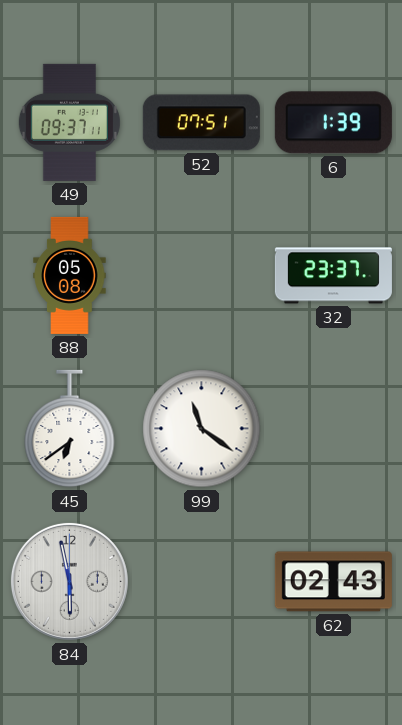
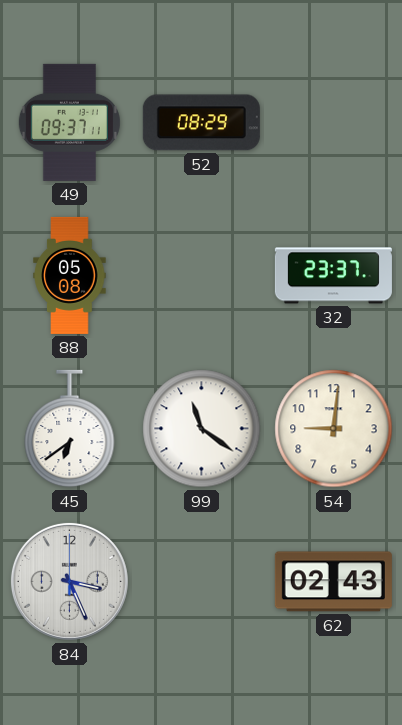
52: 07:51 -> 08:29
6: 1:39 -> none
54: none -> 9:01
84: 5:58 -> 3:26
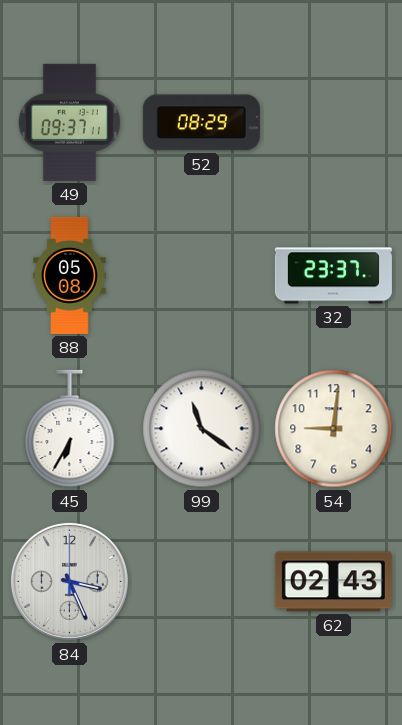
45: 6:39 -> 6:35
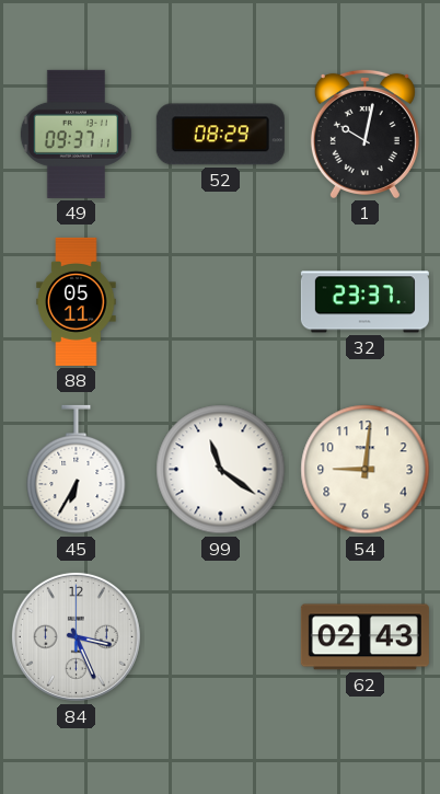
1: none -> 10:02
88: 05:08 -> 05:11
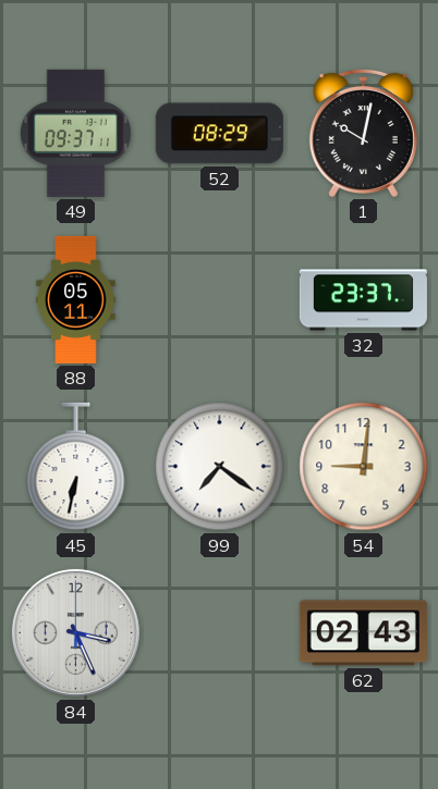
45: 6:35 -> 6:32
99: 11:21 -> 7:21
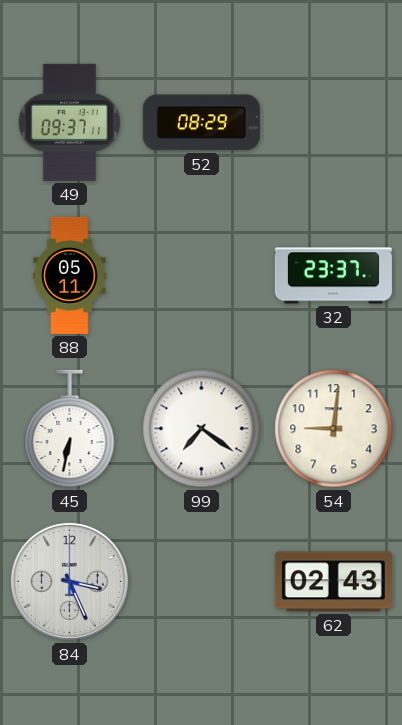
1: 10:02 -> none
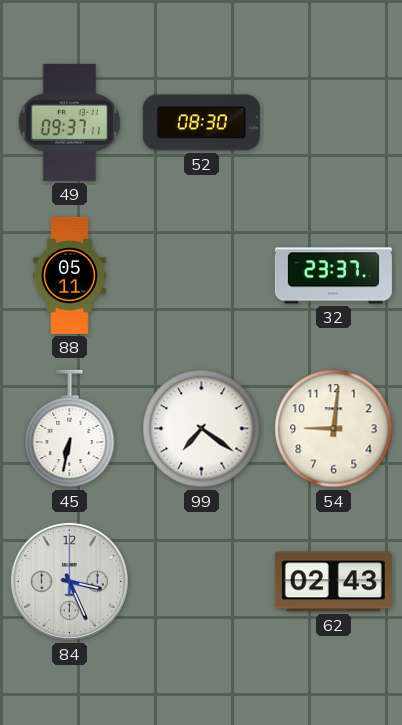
52: 08:29 -> 08:30
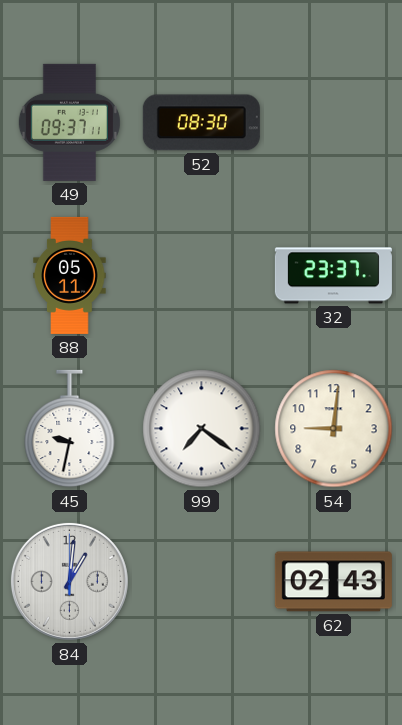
45: 6:32 -> 9:32
84: 3:26 -> 1:01
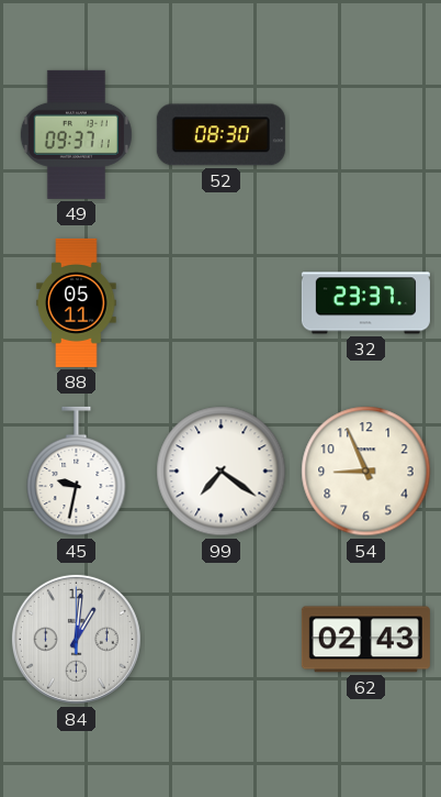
54: 9:01 -> 8:56
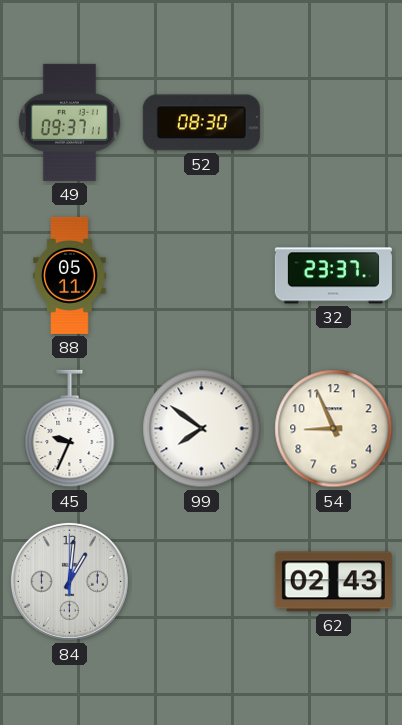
45: 9:32 -> 9:34
99: 7:21 -> 7:51
